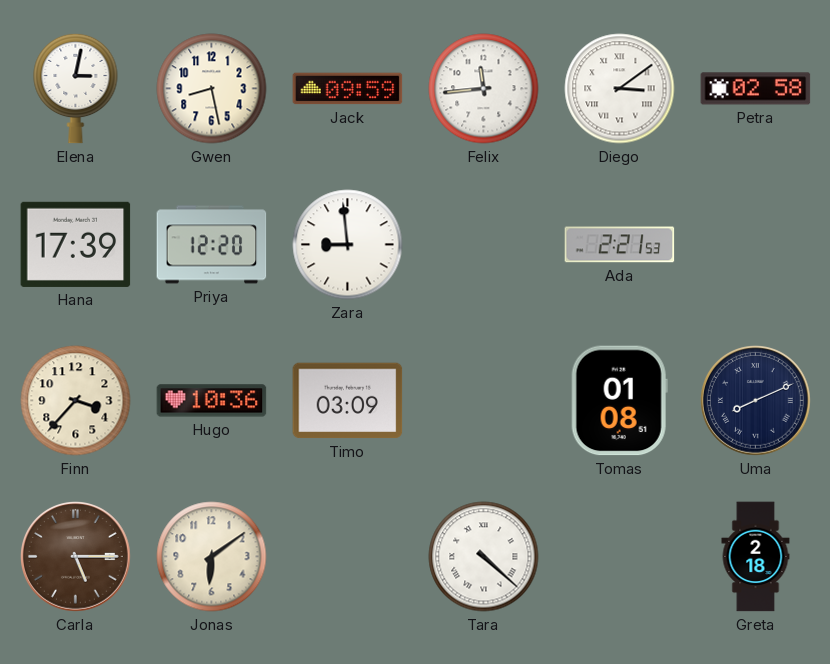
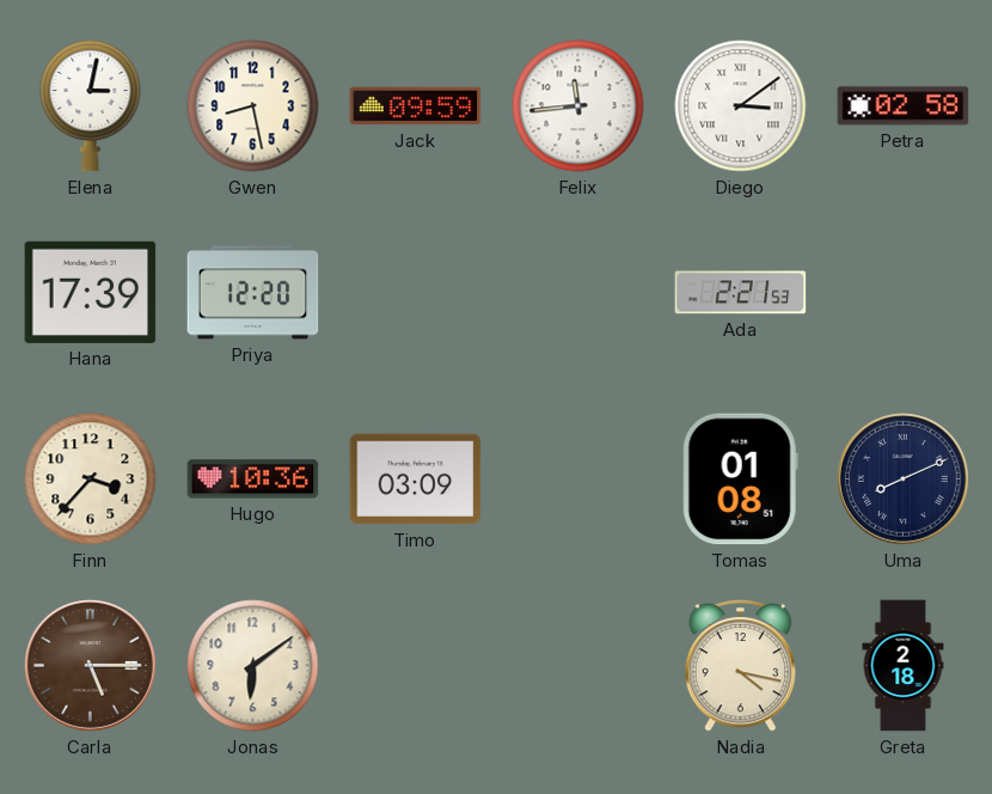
Zara: 8:59 -> none
Tara: 4:22 -> none
Nadia: none -> 4:17
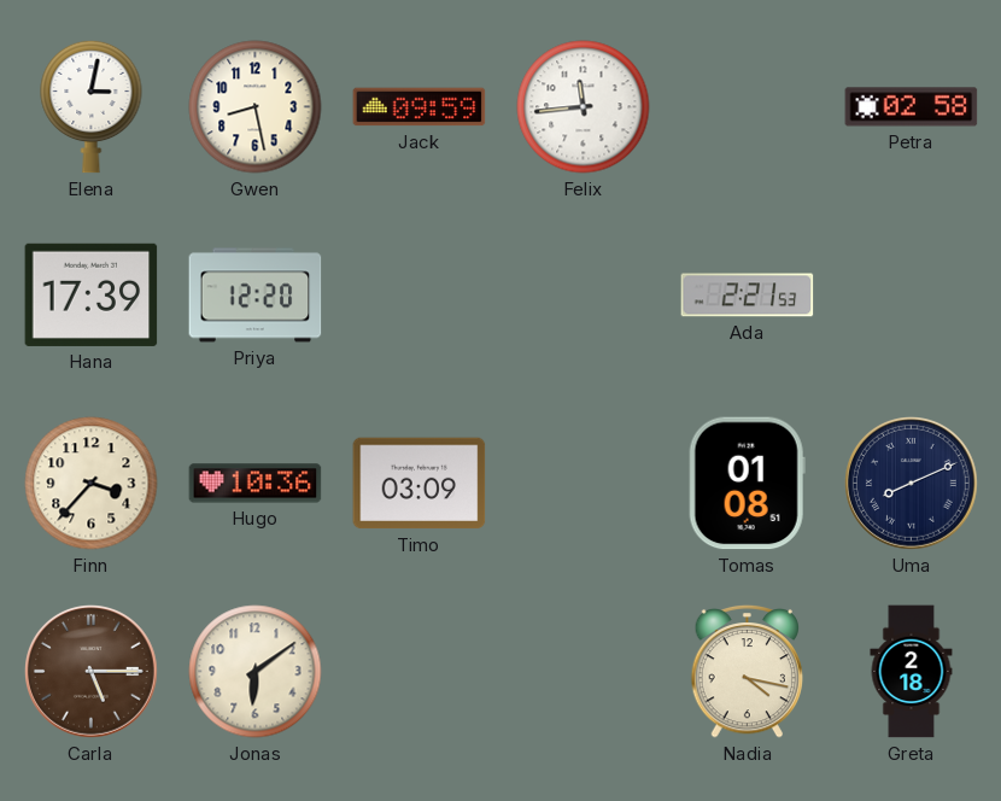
Diego: 3:09 -> none
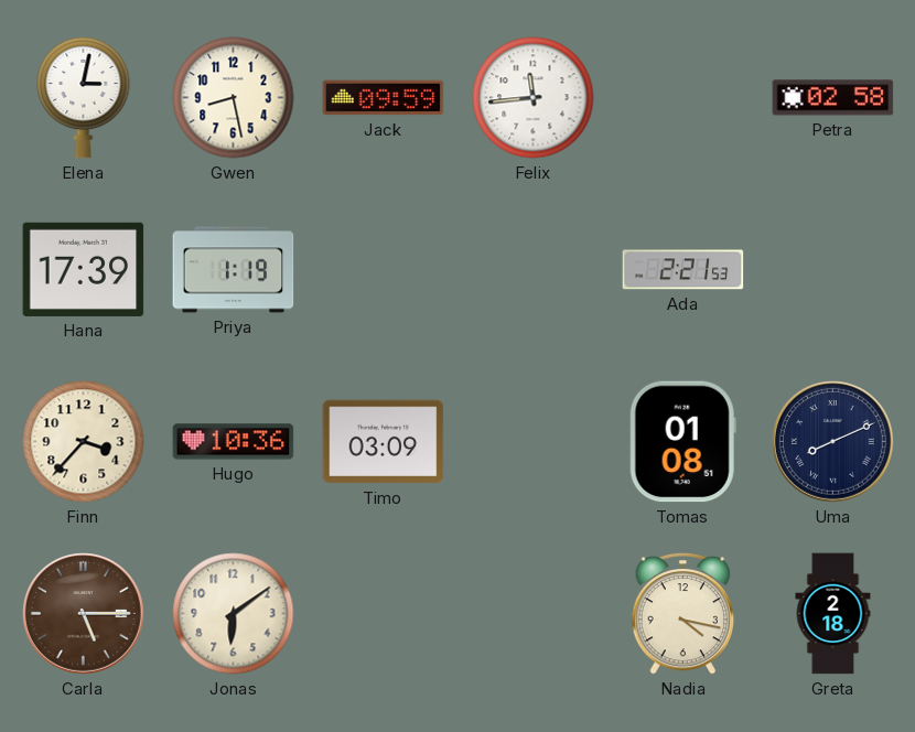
Priya: 12:20 -> 1:19
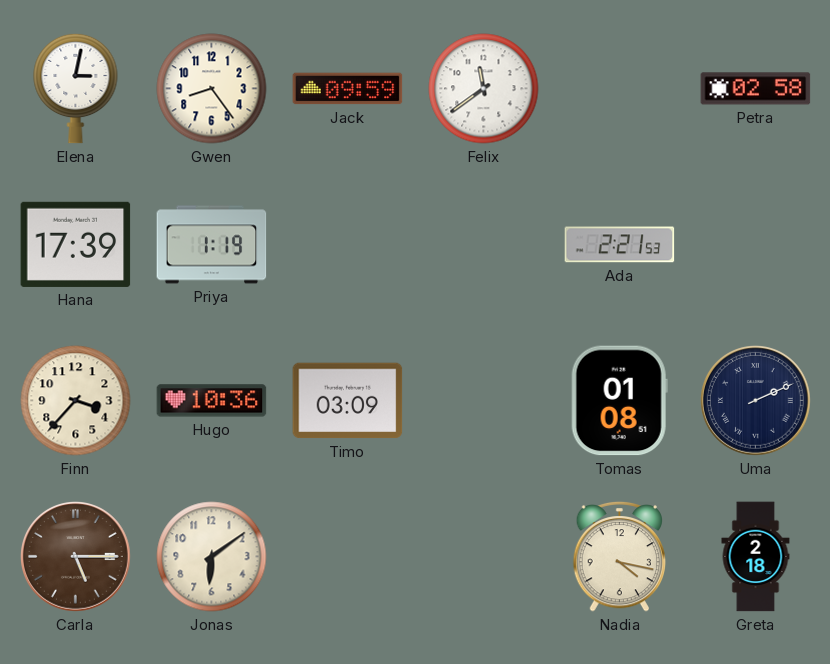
Gwen: 8:28 -> 8:24
Felix: 11:44 -> 11:39
Uma: 8:11 -> 2:11
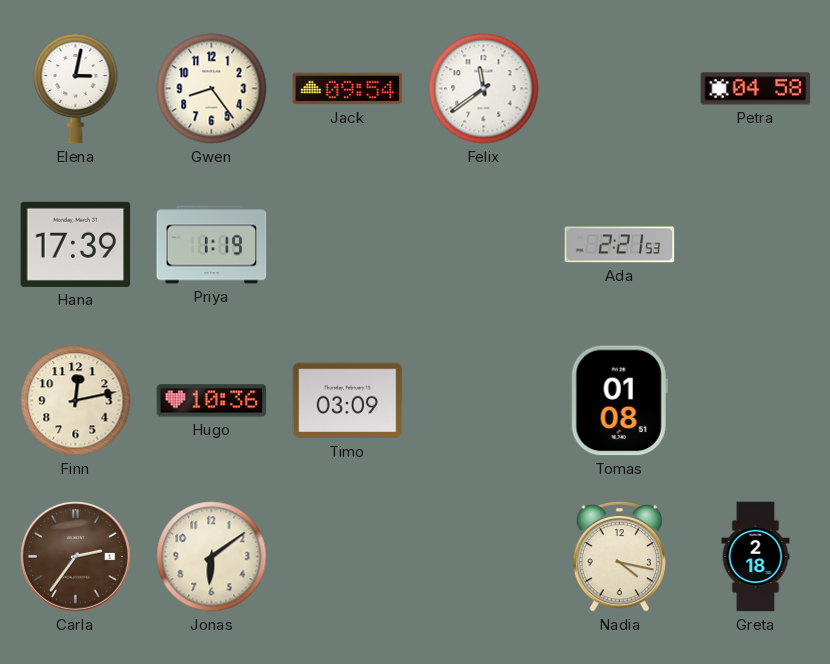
Jack: 09:59 -> 09:54
Petra: 02:58 -> 04:58
Finn: 3:37 -> 12:13
Uma: 2:11 -> none
Carla: 5:15 -> 2:36
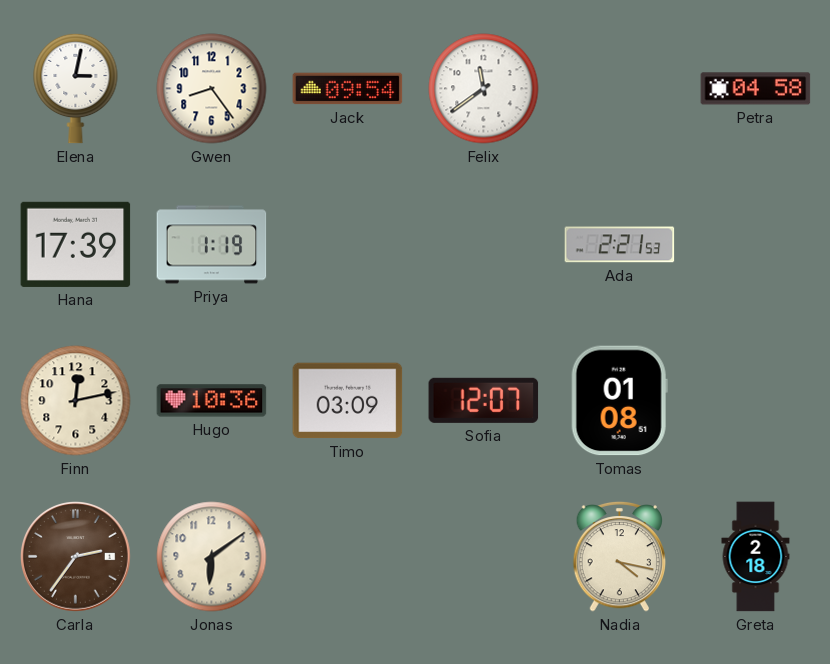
Sofia: none -> 12:07
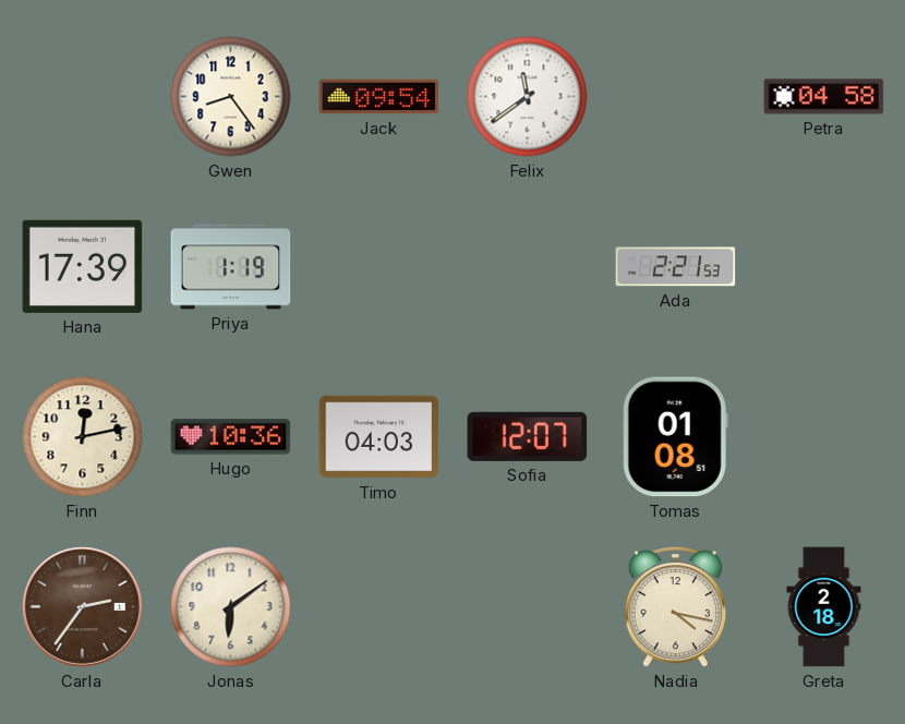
Elena: 3:02 -> none
Timo: 03:09 -> 04:03
